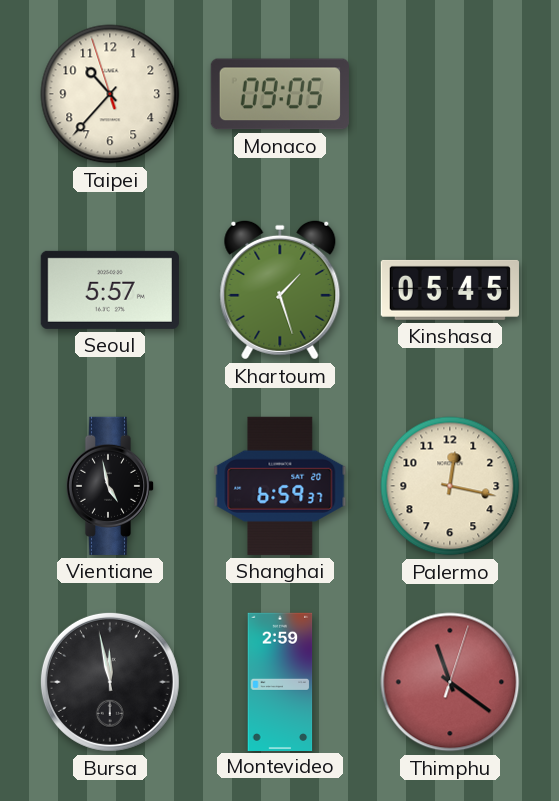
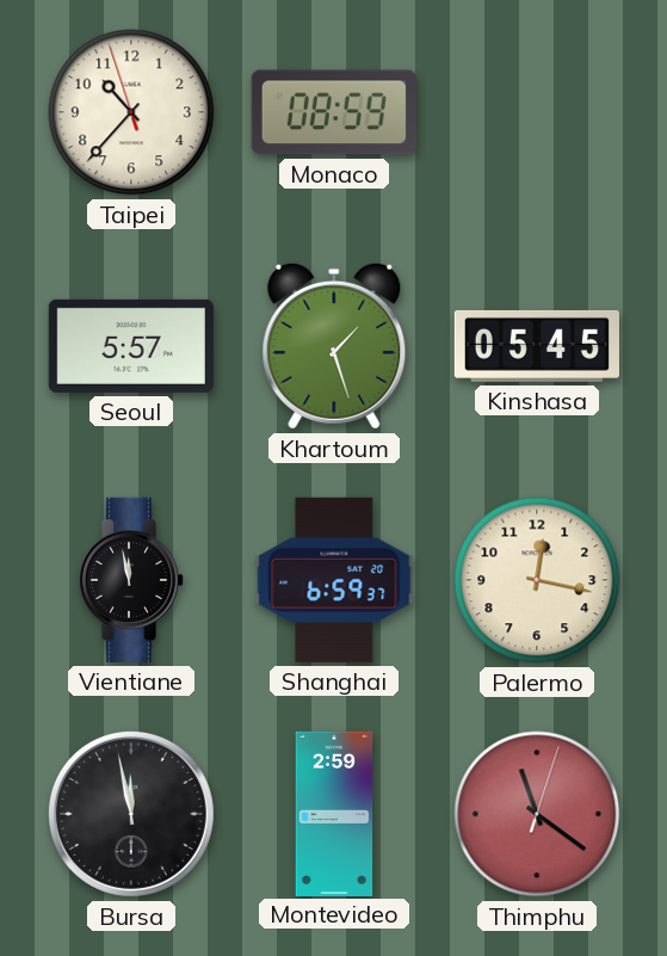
Monaco: 09:05 -> 08:59
Vientiane: 4:58 -> 11:58
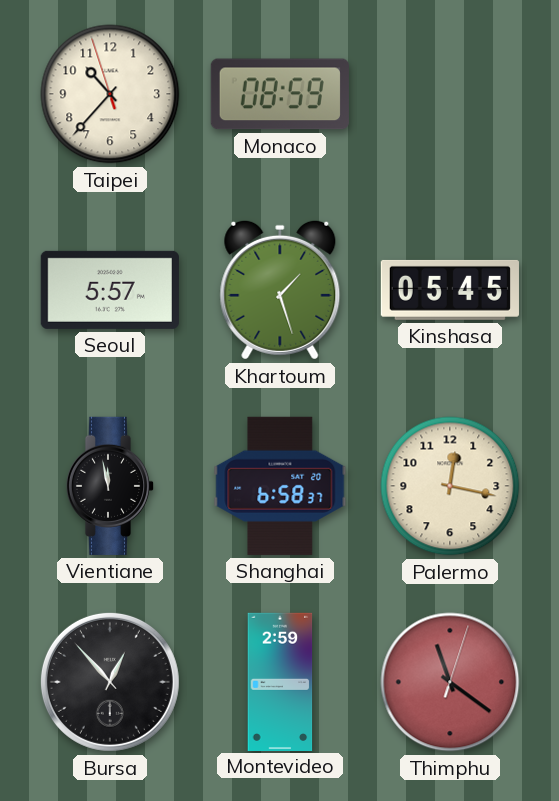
Shanghai: 6:59 -> 6:58
Bursa: 11:58 -> 12:53
